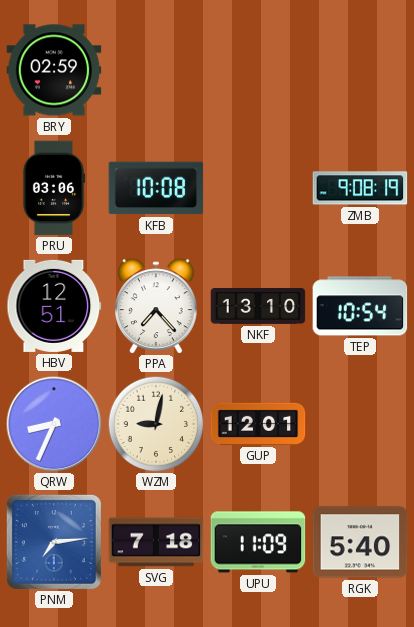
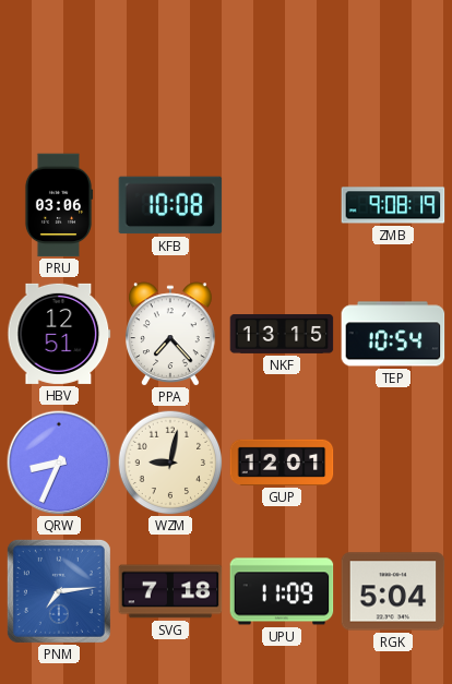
BRY: 02:59 -> none
NKF: 13:10 -> 13:15
RGK: 5:40 -> 5:04
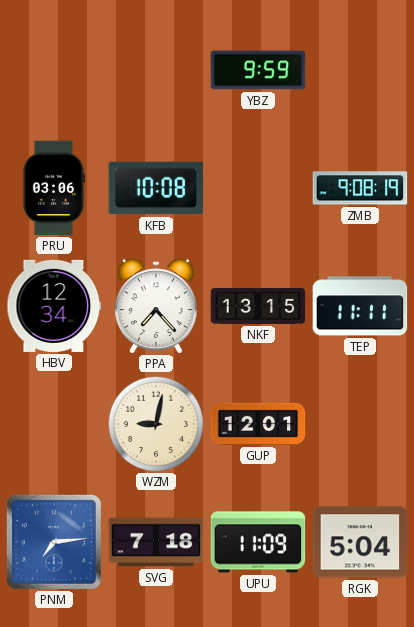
YBZ: none -> 9:59
HBV: 12:51 -> 12:34
TEP: 10:54 -> 11:11
QRW: 8:34 -> none
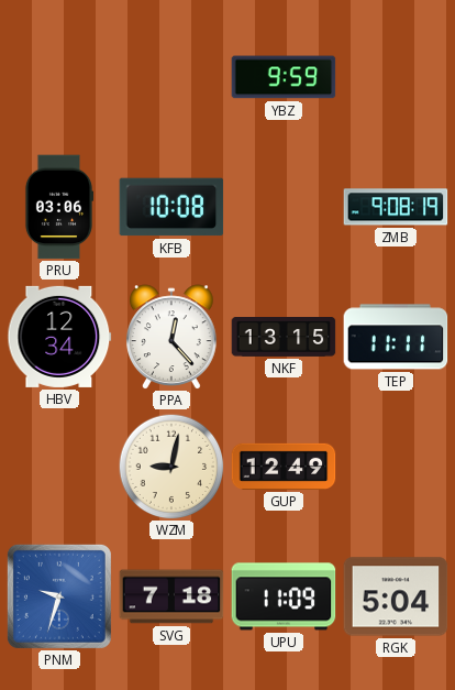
PPA: 7:23 -> 12:23
GUP: 12:01 -> 12:49
PNM: 7:14 -> 9:33
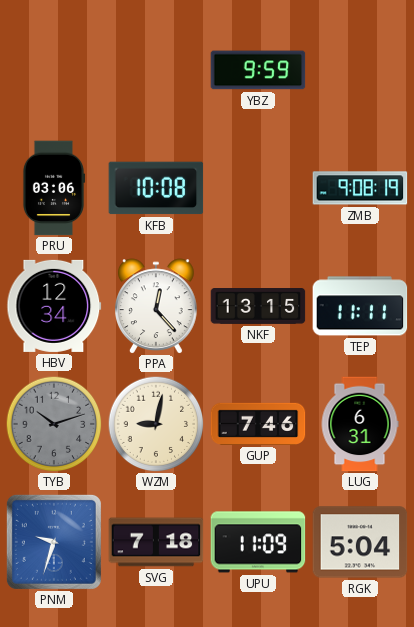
TYB: none -> 10:12
GUP: 12:49 -> 7:46
LUG: none -> 6:31
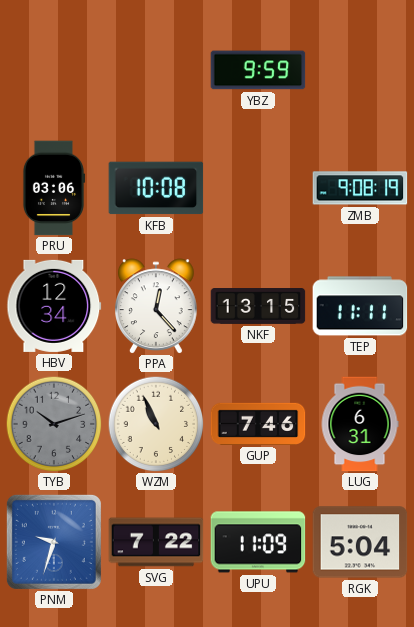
WZM: 9:02 -> 10:56
SVG: 7:18 -> 7:22
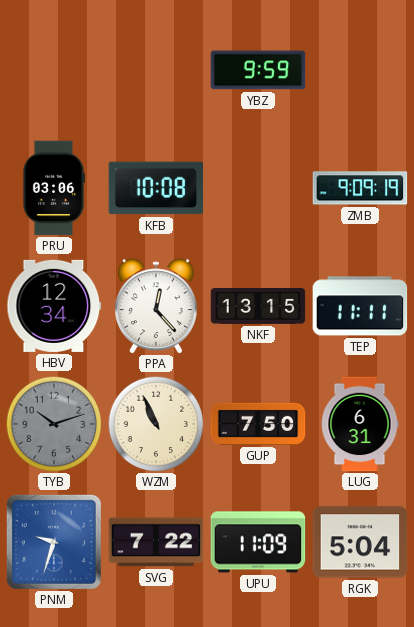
ZMB: 9:08 -> 9:09
GUP: 7:46 -> 7:50
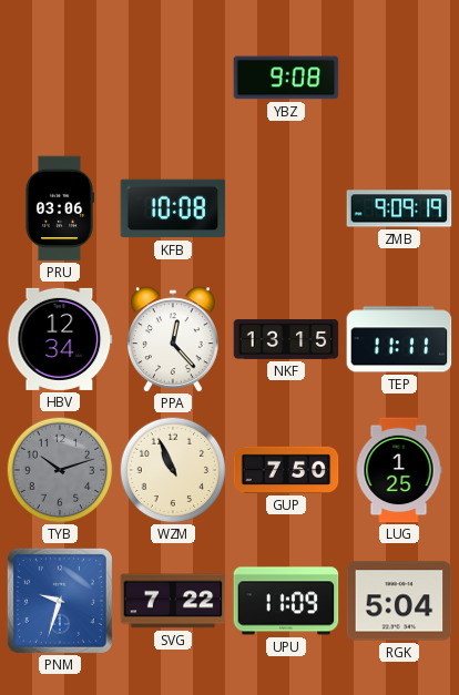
YBZ: 9:59 -> 9:08
LUG: 6:31 -> 1:25
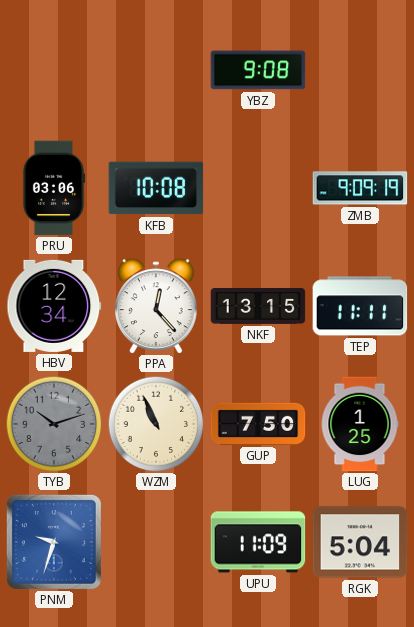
SVG: 7:22 -> none
